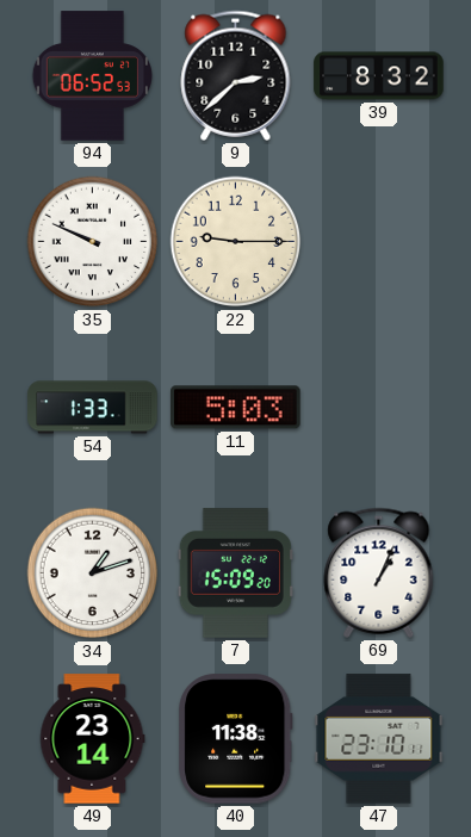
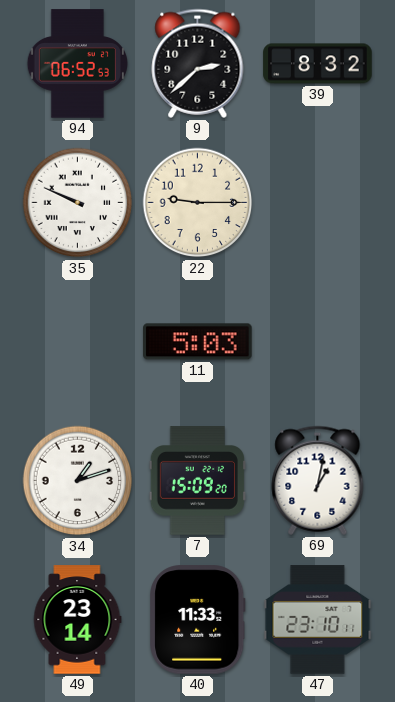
54: 1:33 -> none
69: 1:04 -> 1:02
40: 11:38 -> 11:33
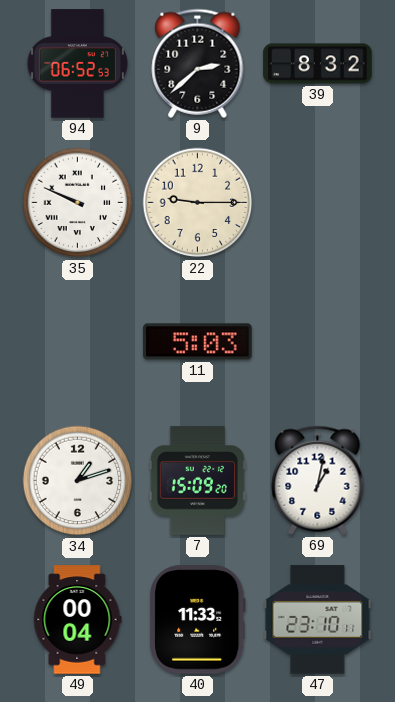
49: 23:14 -> 00:04
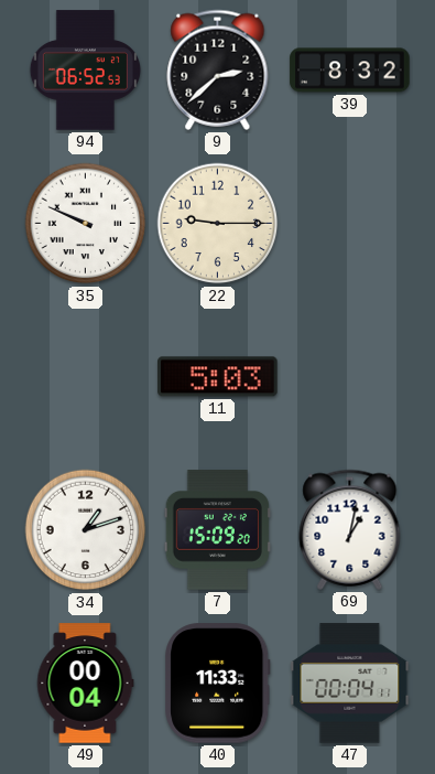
47: 23:10 -> 00:04
